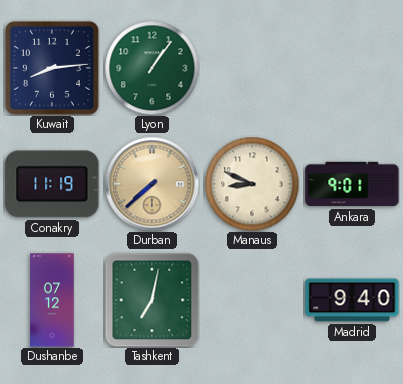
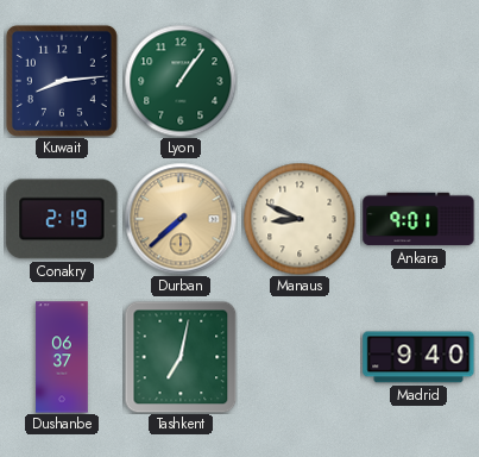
Conakry: 11:19 -> 2:19
Dushanbe: 07:12 -> 06:37
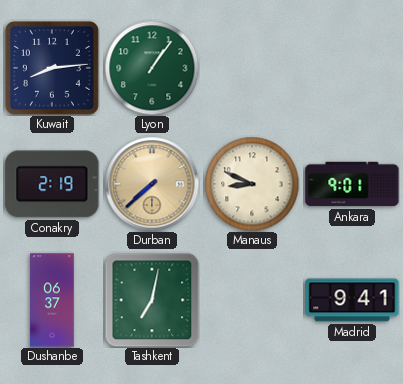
Madrid: 9:40 -> 9:41
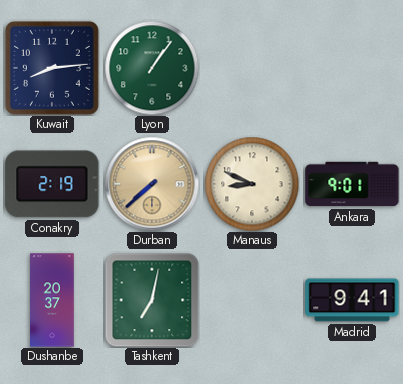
Dushanbe: 06:37 -> 20:37
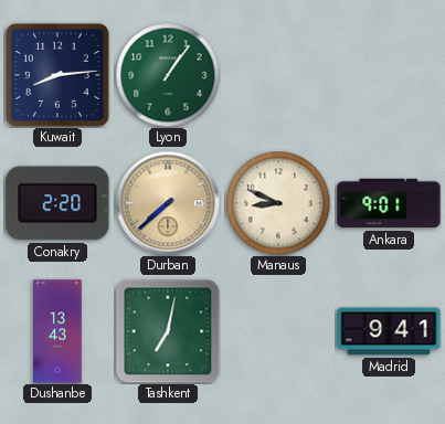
Conakry: 2:19 -> 2:20
Dushanbe: 20:37 -> 13:43
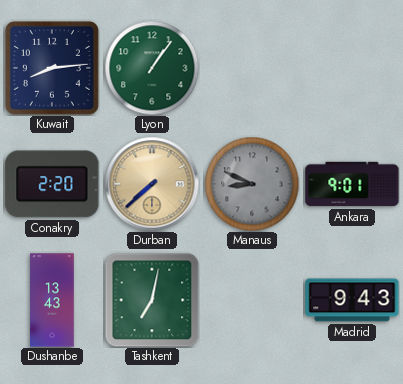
Manaus dial: cream -> grey
Madrid: 9:41 -> 9:43
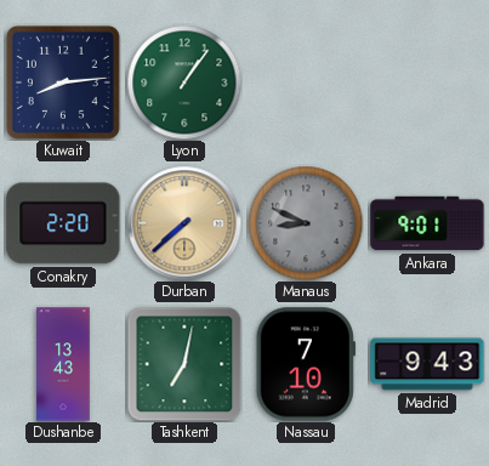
Nassau: none -> 7:10
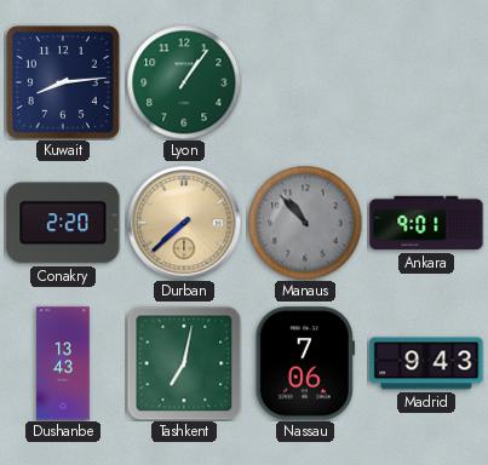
Manaus: 8:49 -> 10:53
Nassau: 7:10 -> 7:06
